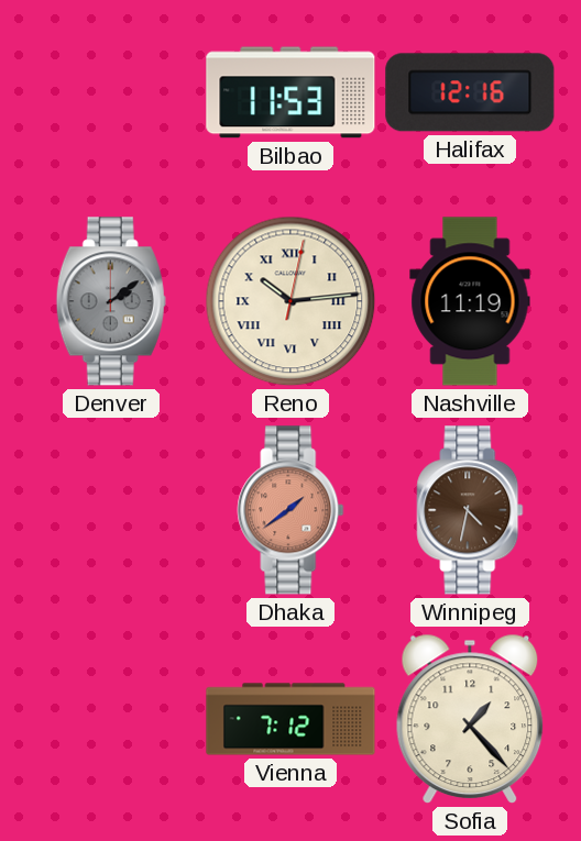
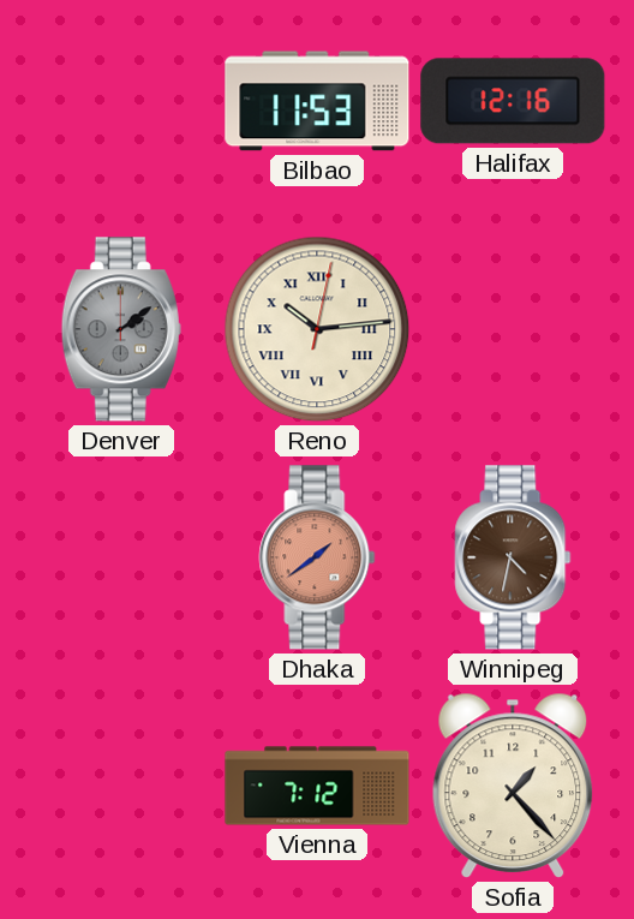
Nashville: 11:19 -> none
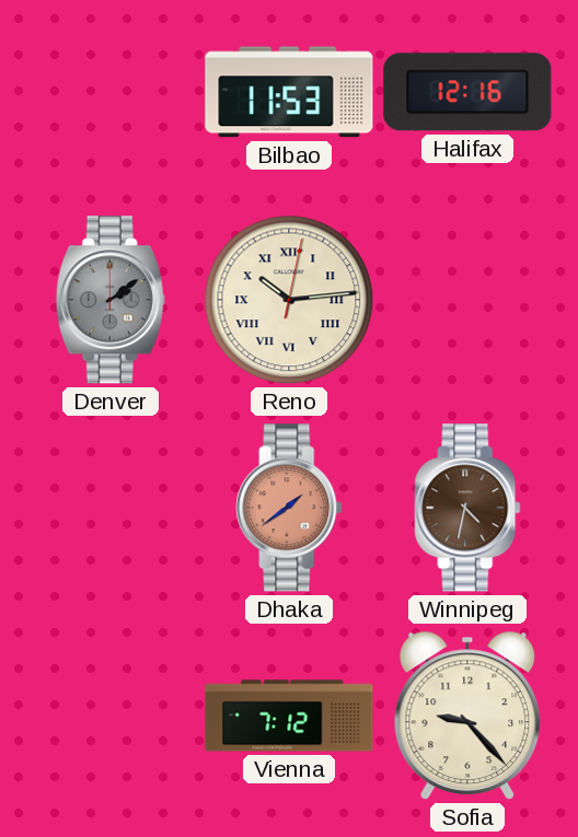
Sofia: 1:23 -> 9:23
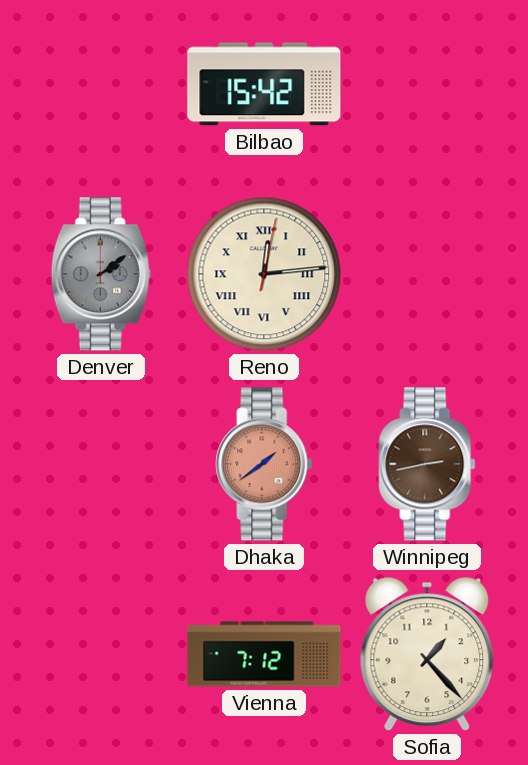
Bilbao: 11:53 -> 15:42
Halifax: 12:16 -> none
Reno: 10:14 -> 12:14
Winnipeg: 4:32 -> 2:43
Sofia: 9:23 -> 1:23
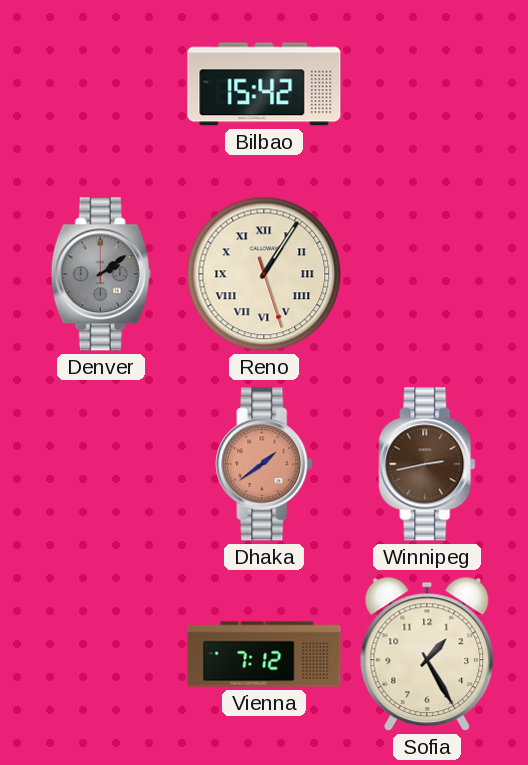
Reno: 12:14 -> 1:05
Sofia: 1:23 -> 1:25
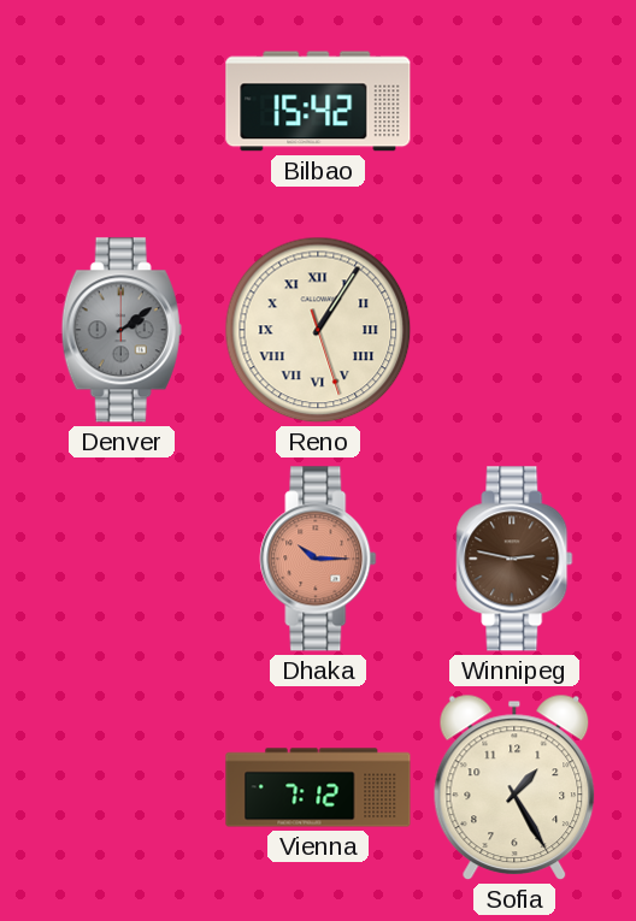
Dhaka: 1:39 -> 10:15
Winnipeg: 2:43 -> 2:47
